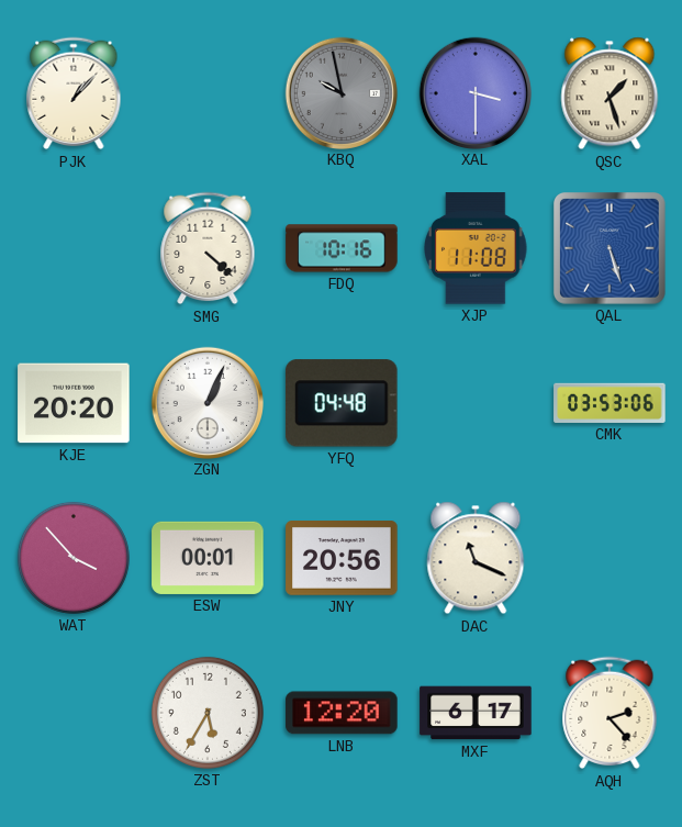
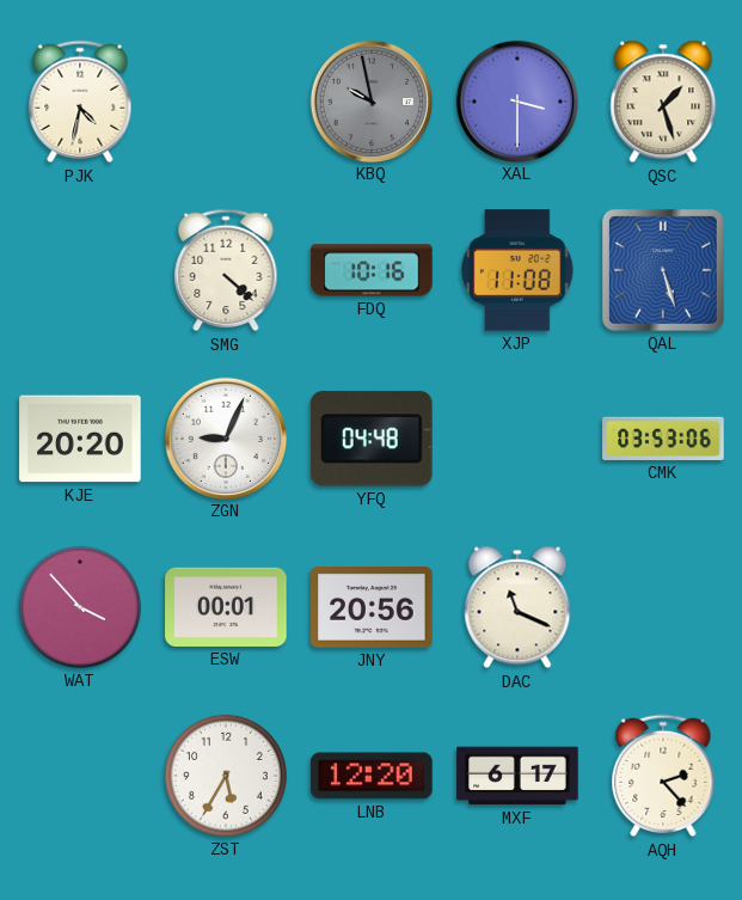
PJK: 1:07 -> 4:32
ZGN: 1:04 -> 9:04
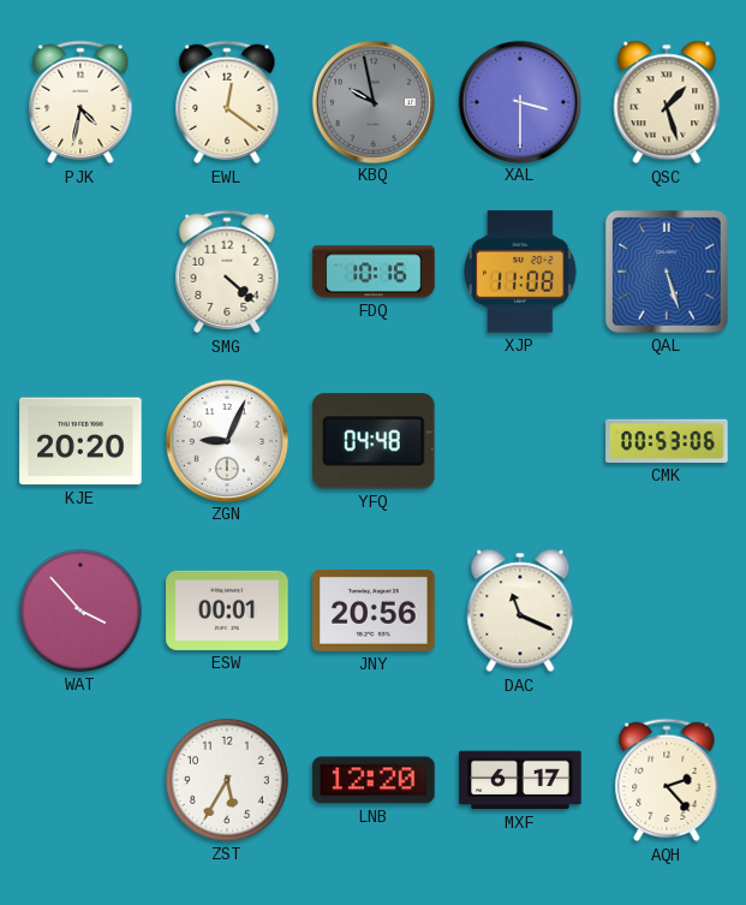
EWL: none -> 12:21
CMK: 03:53 -> 00:53
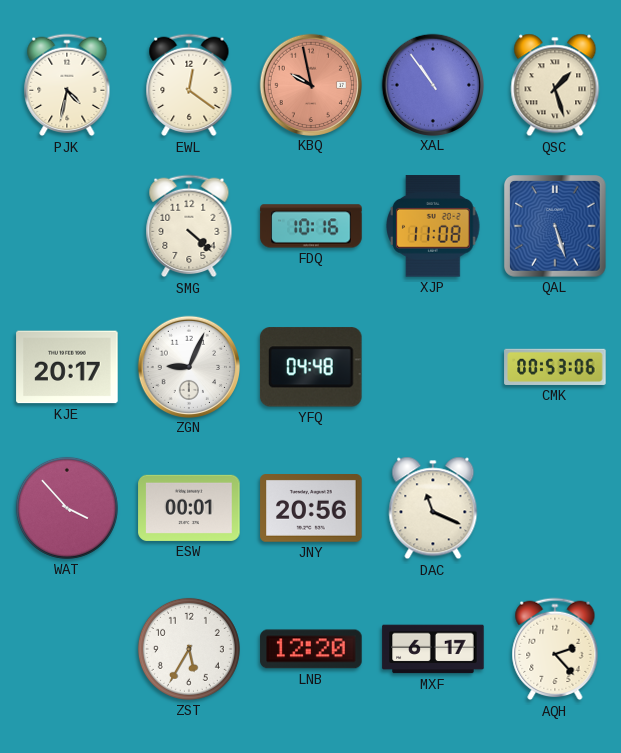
KBQ dial: grey -> salmon
XAL: 3:30 -> 10:54
KJE: 20:20 -> 20:17
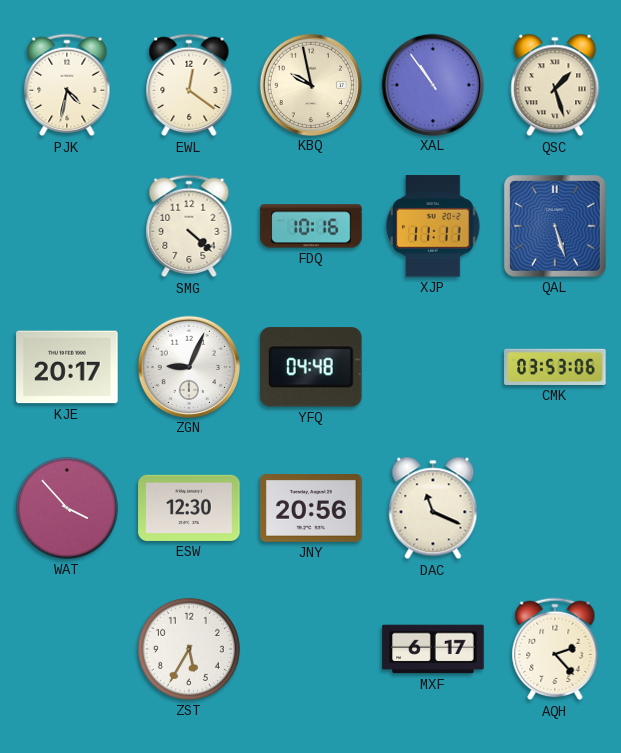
KBQ dial: salmon -> cream
XJP: 11:08 -> 11:11
CMK: 00:53 -> 03:53
ESW: 00:01 -> 12:30
LNB: 12:20 -> none
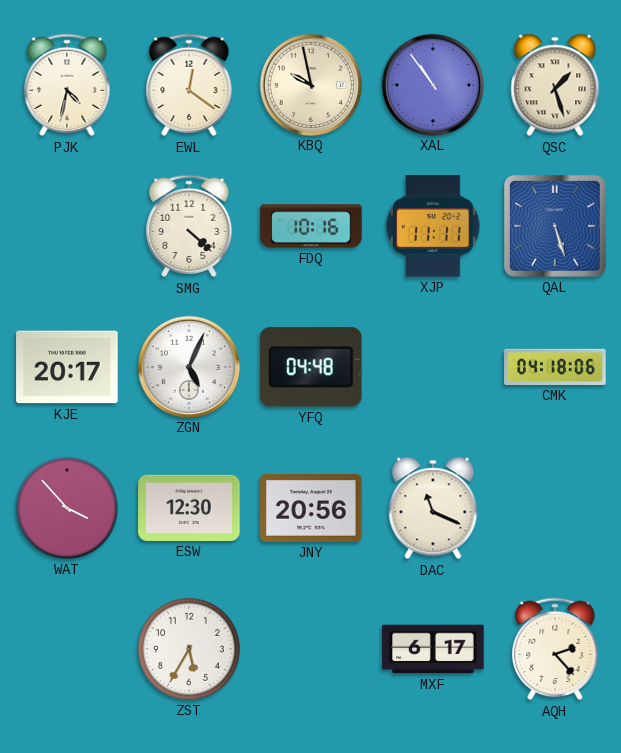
ZGN: 9:04 -> 5:04
CMK: 03:53 -> 04:18
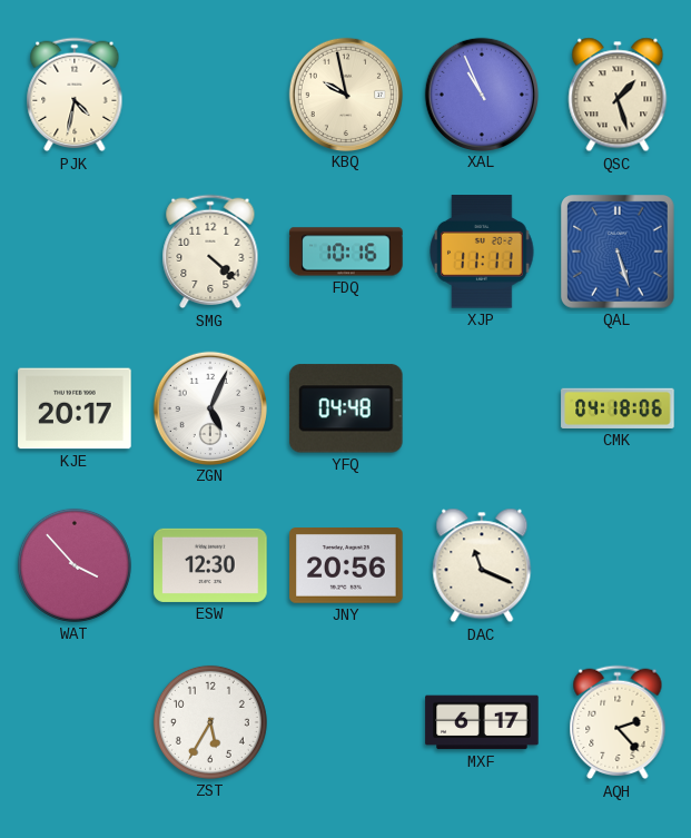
EWL: 12:21 -> none
XAL: 10:54 -> 10:56
